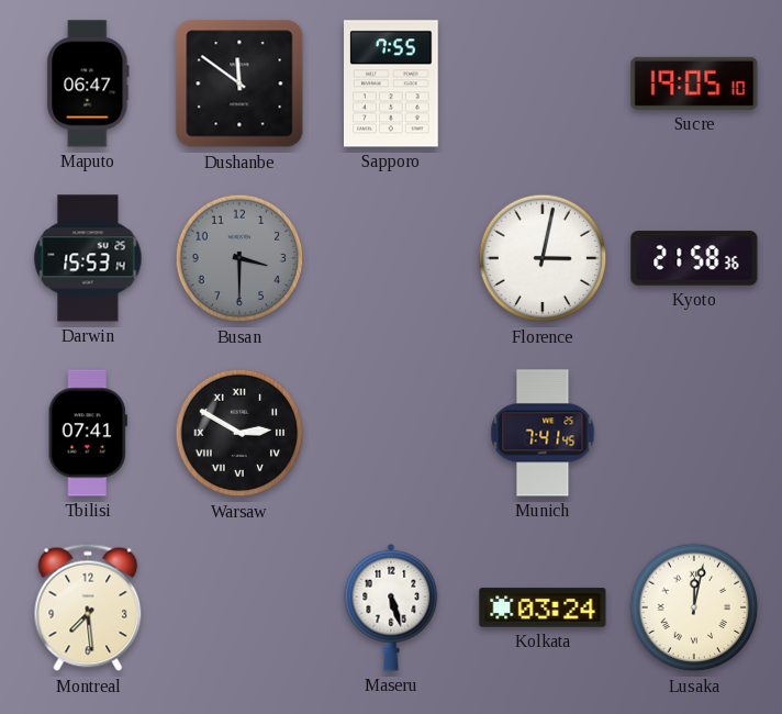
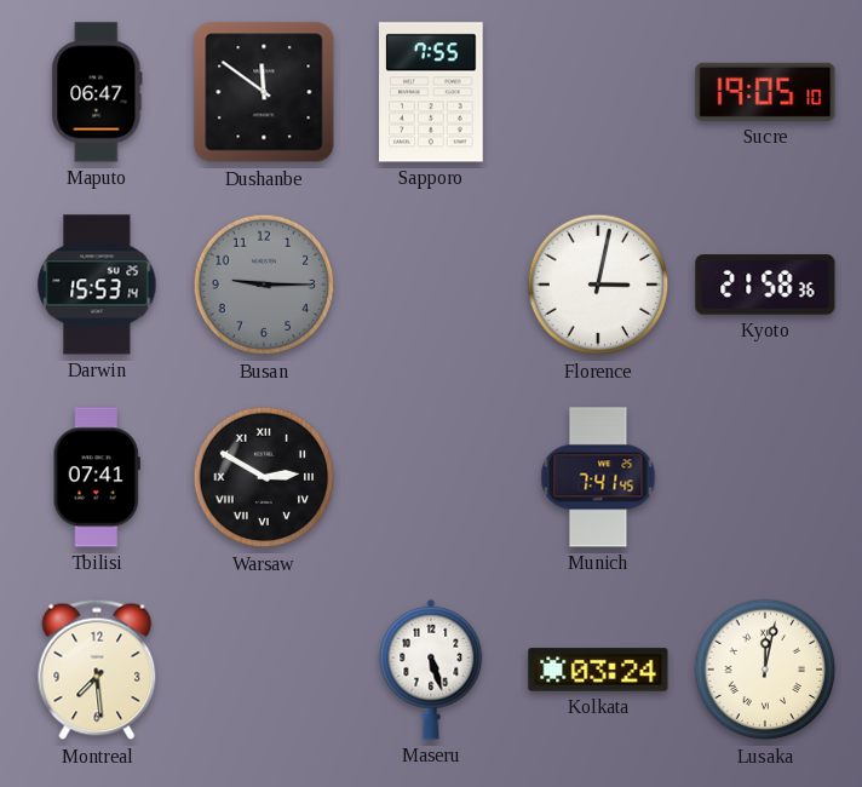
Busan: 3:30 -> 9:15
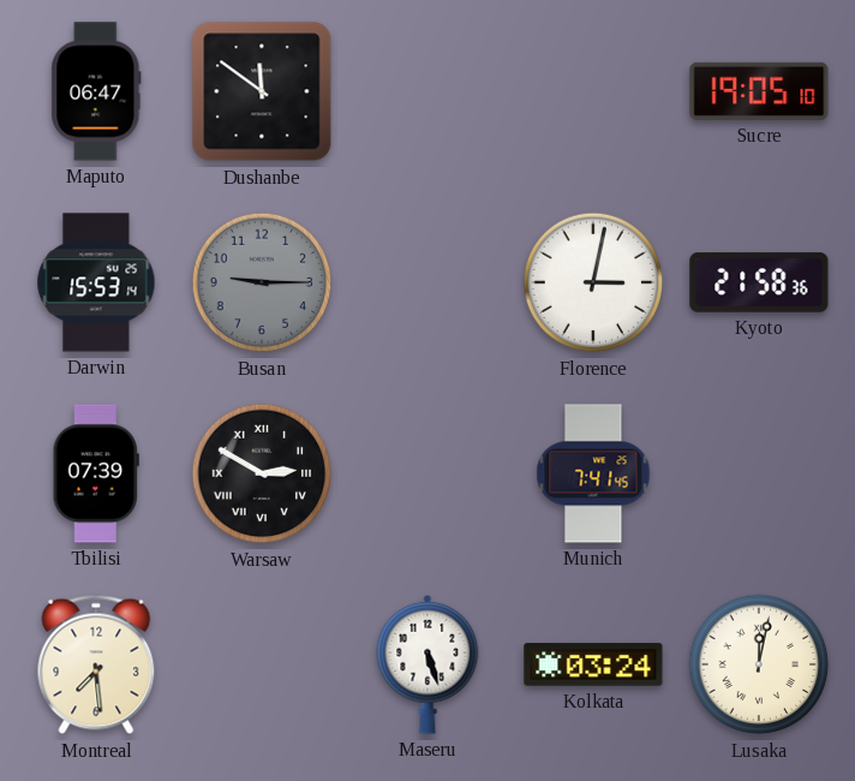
Sapporo: 7:55 -> none
Tbilisi: 07:41 -> 07:39
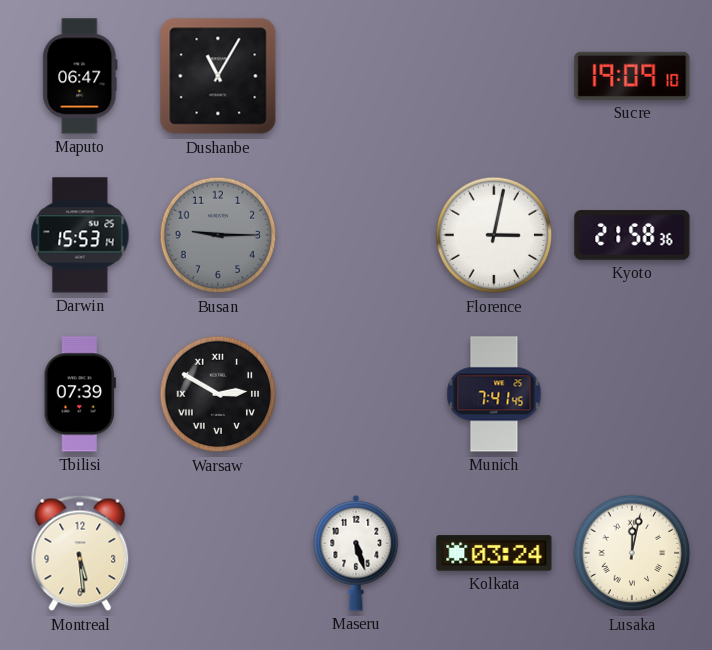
Dushanbe: 11:51 -> 11:05
Sucre: 19:05 -> 19:09
Montreal: 7:29 -> 5:29
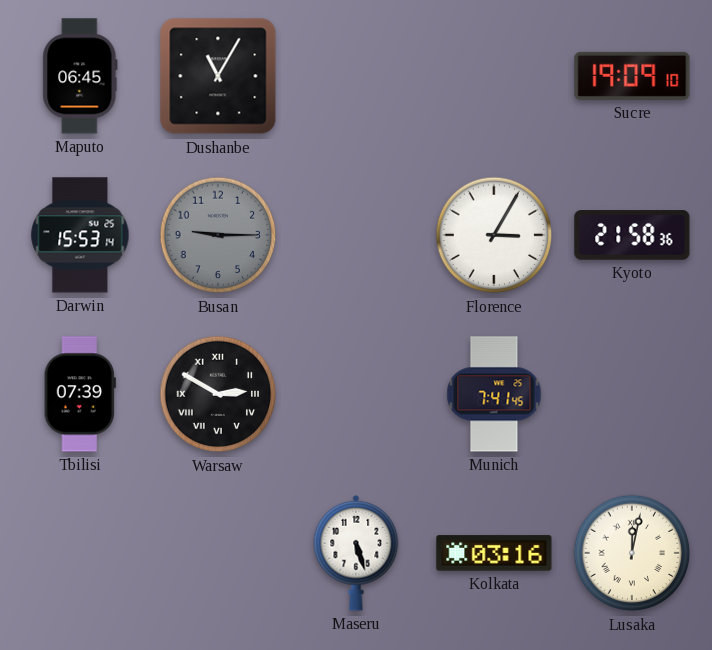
Maputo: 06:47 -> 06:45
Florence: 3:02 -> 3:05
Montreal: 5:29 -> none
Kolkata: 03:24 -> 03:16
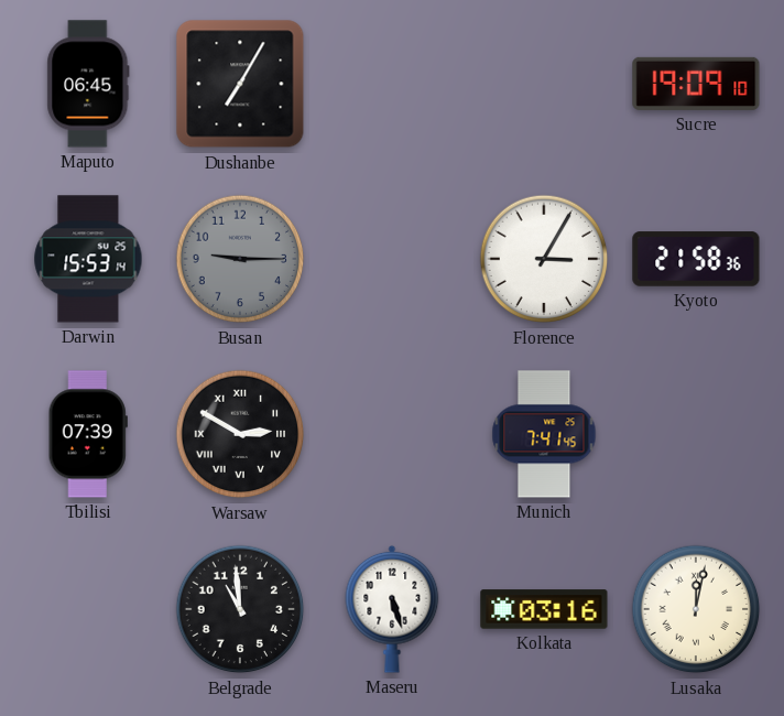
Dushanbe: 11:05 -> 7:05
Belgrade: none -> 10:59
